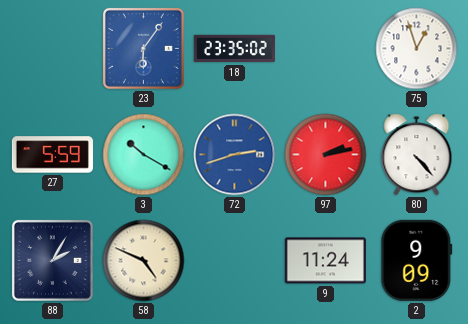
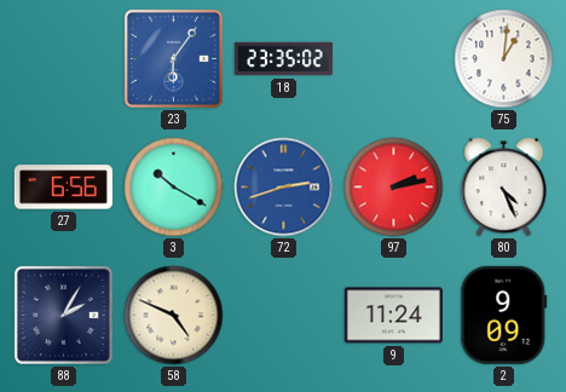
75: 12:57 -> 1:01
27: 5:59 -> 6:56
80: 4:23 -> 4:26
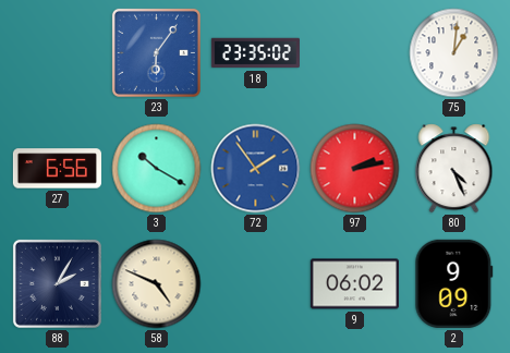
72: 2:42 -> 1:54
9: 11:24 -> 06:02
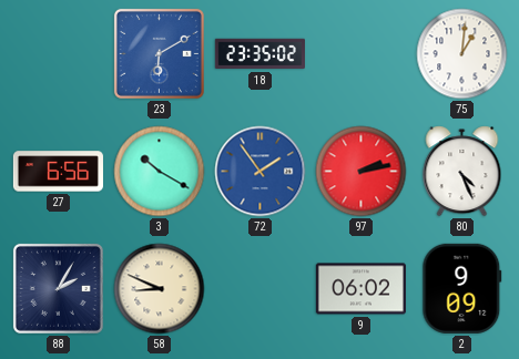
23: 6:06 -> 6:10
58: 4:49 -> 8:49
